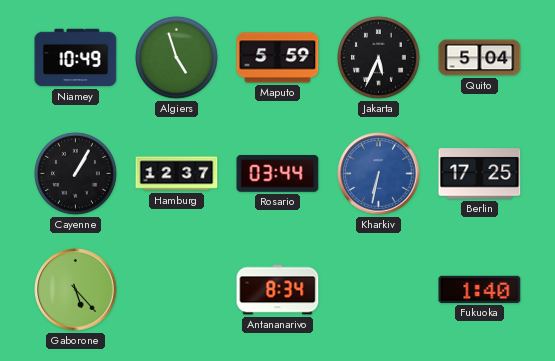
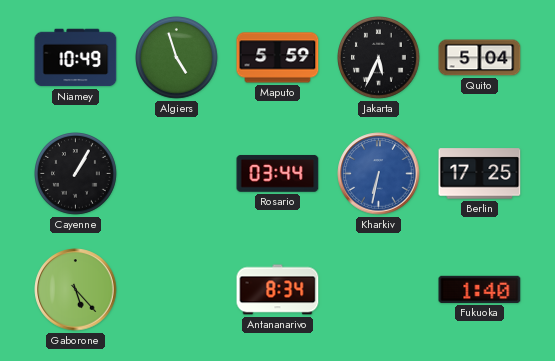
Hamburg: 12:37 -> none
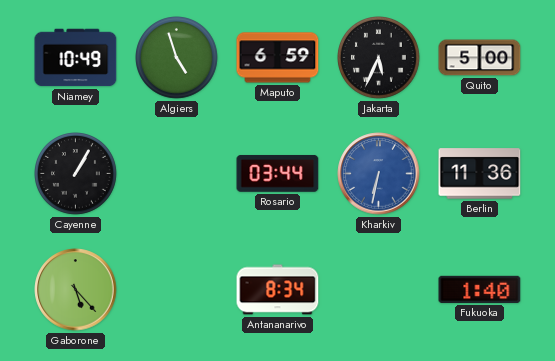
Maputo: 5:59 -> 6:59
Quito: 5:04 -> 5:00
Berlin: 17:25 -> 11:36
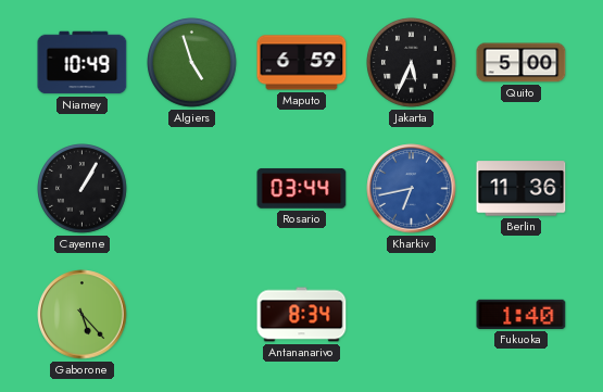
Kharkiv: 6:32 -> 6:43
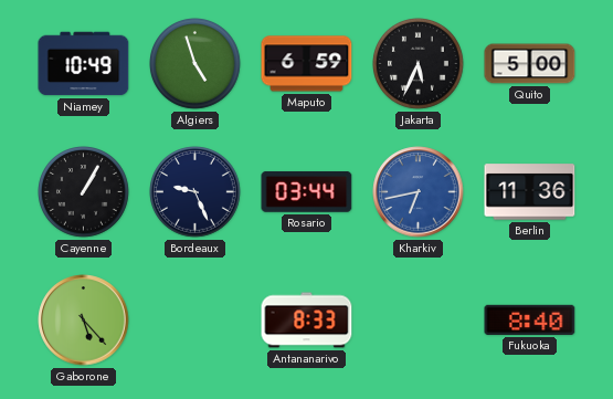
Bordeaux: none -> 9:26
Antananarivo: 8:34 -> 8:33
Fukuoka: 1:40 -> 8:40
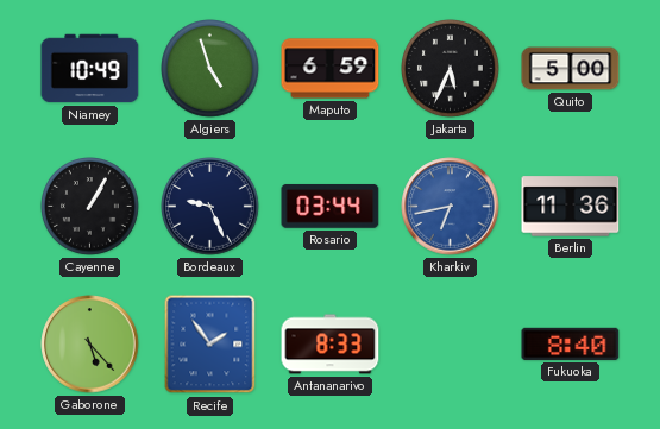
Recife: none -> 1:54
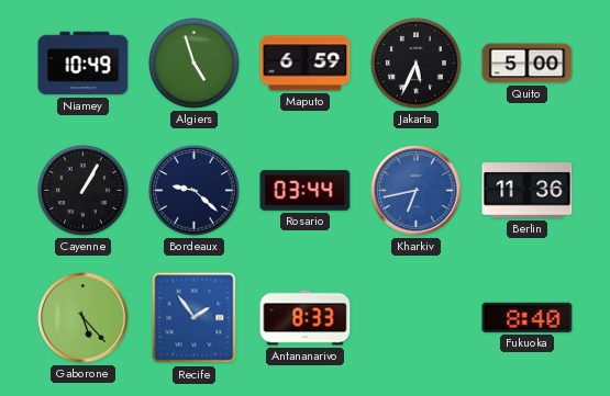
Bordeaux: 9:26 -> 9:22
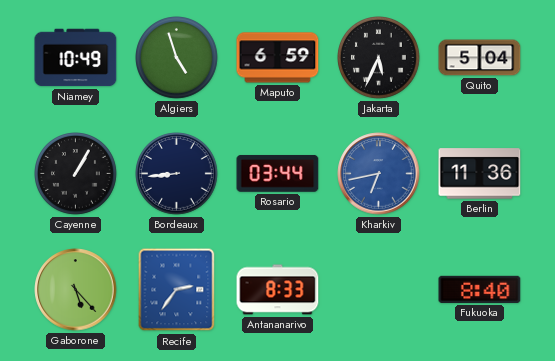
Quito: 5:00 -> 5:04
Bordeaux: 9:22 -> 8:44
Recife: 1:54 -> 2:36
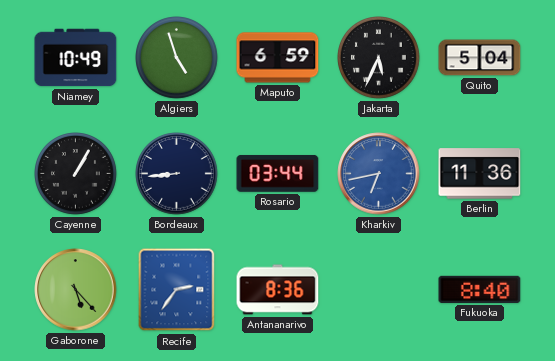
Antananarivo: 8:33 -> 8:36
